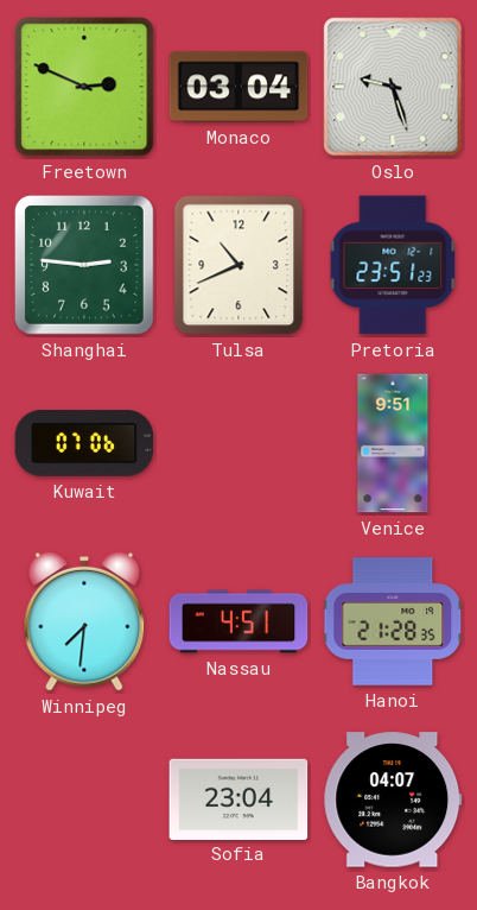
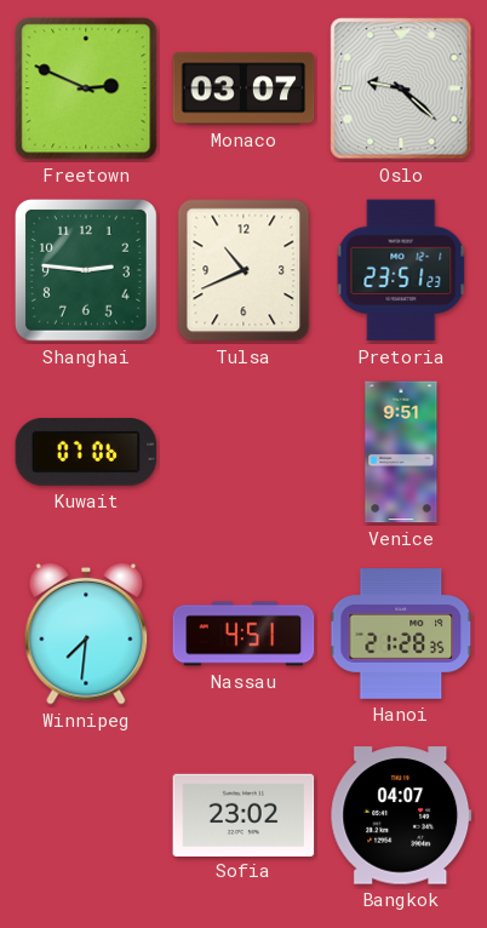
Monaco: 03:04 -> 03:07
Oslo: 9:27 -> 9:22
Sofia: 23:04 -> 23:02
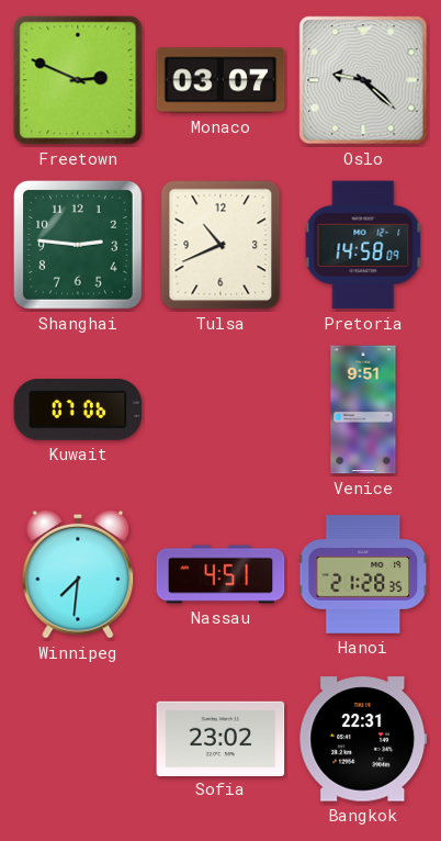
Pretoria: 23:51 -> 14:58
Bangkok: 04:07 -> 22:31
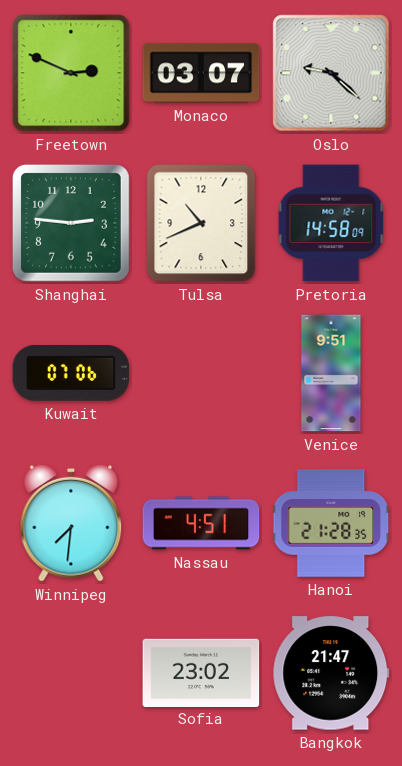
Bangkok: 22:31 -> 21:47
